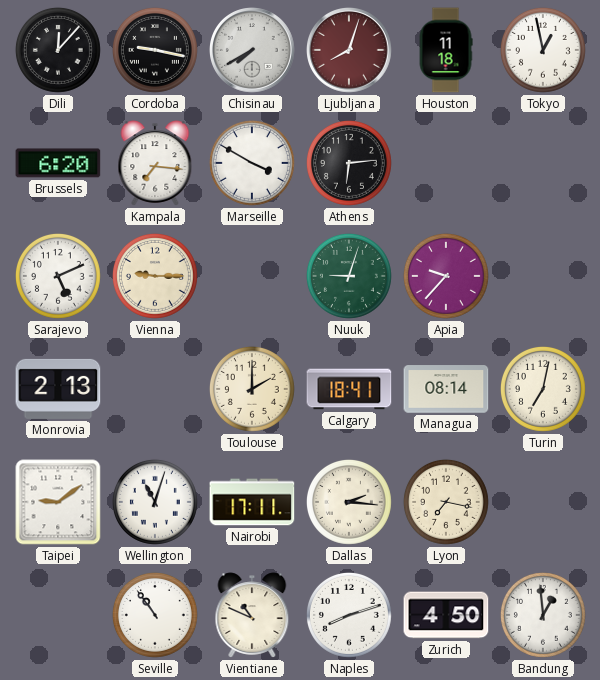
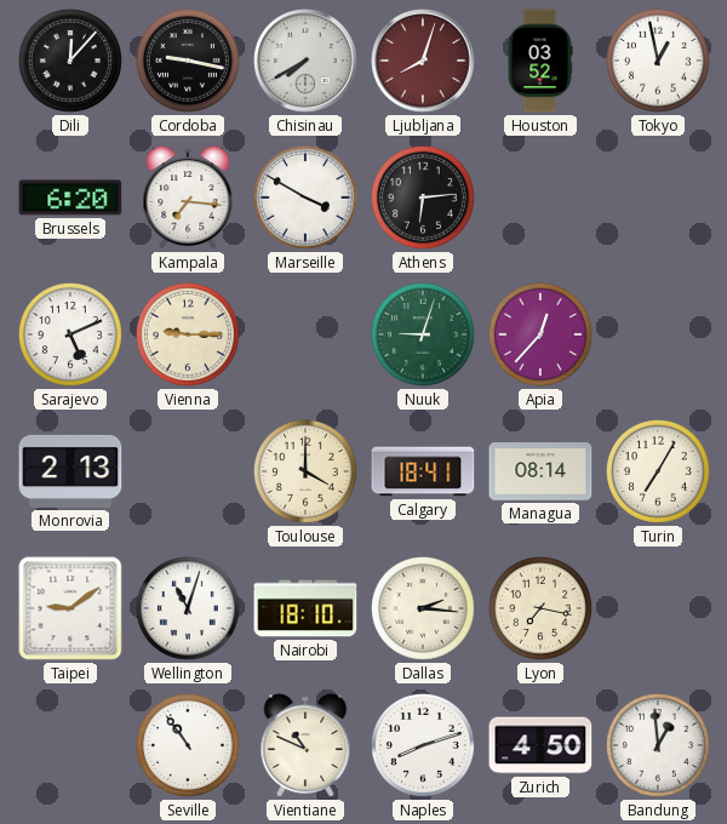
Houston: 11:18 -> 03:52
Apia: 9:37 -> 12:37
Toulouse: 2:00 -> 4:00
Turin: 7:02 -> 7:05
Nairobi: 17:11 -> 18:10
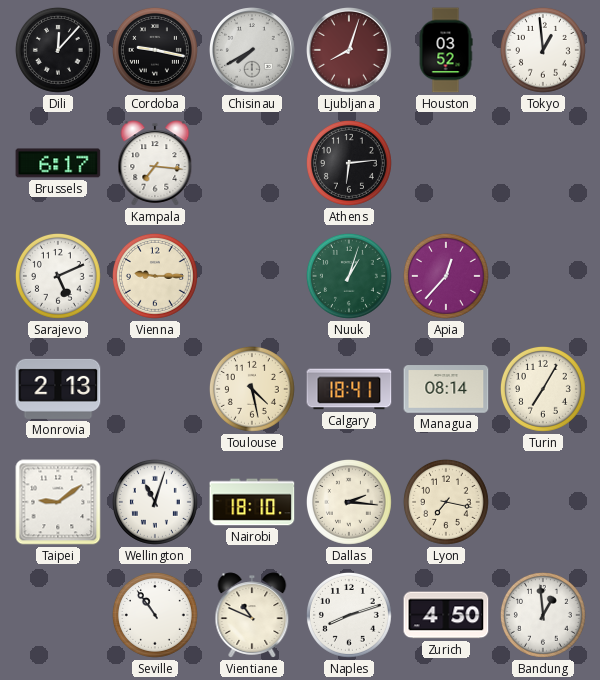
Tokyo: 12:58 -> 12:59
Brussels: 6:20 -> 6:17
Marseille: 3:50 -> none
Nuuk: 9:03 -> 1:03
Toulouse: 4:00 -> 4:28
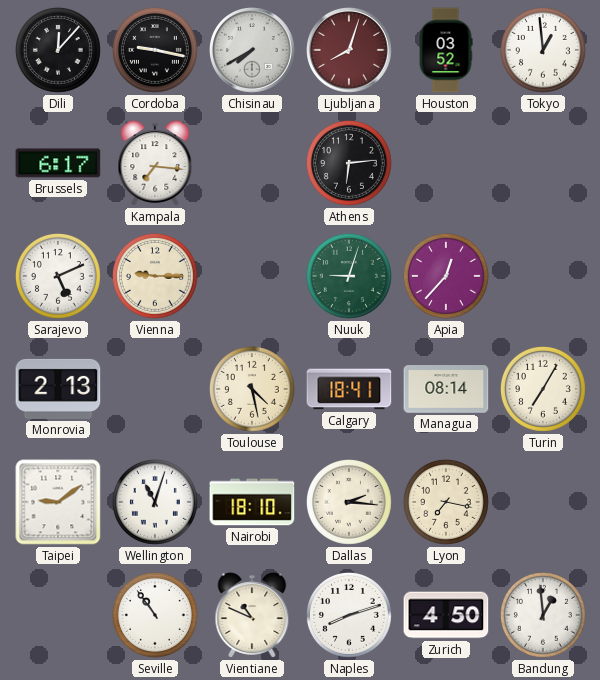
Nuuk: 1:03 -> 9:03
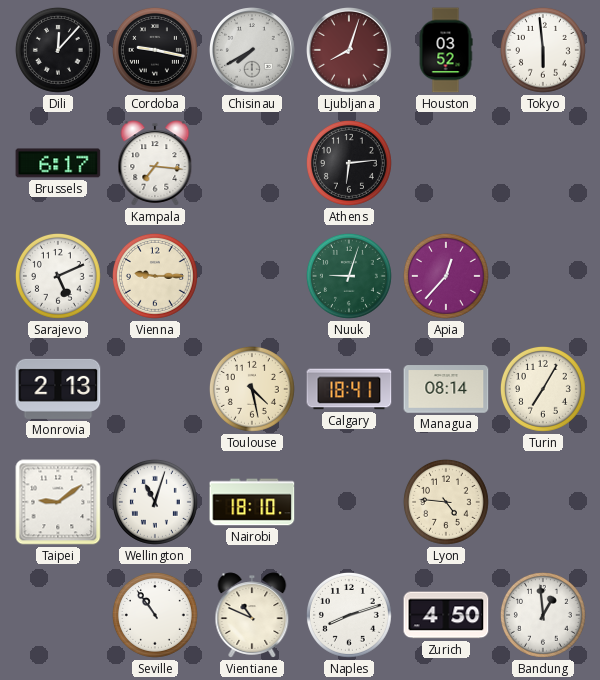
Tokyo: 12:59 -> 5:59
Dallas: 2:16 -> none
Lyon: 7:17 -> 4:46
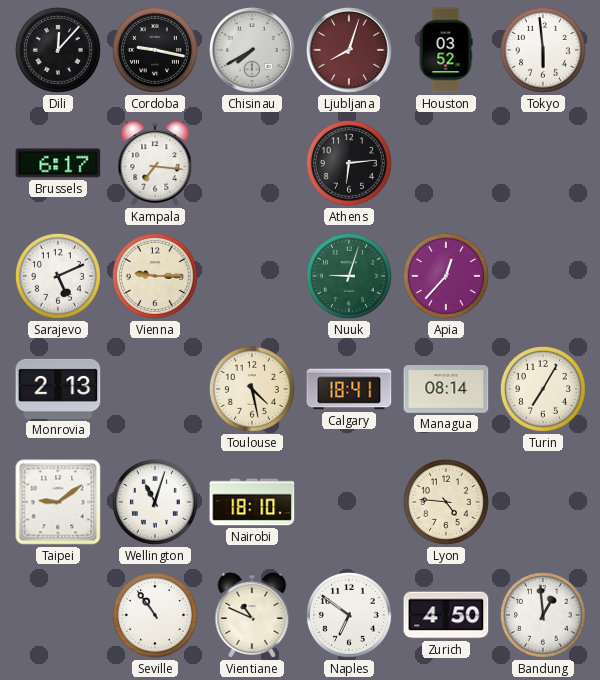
Naples: 8:12 -> 6:51
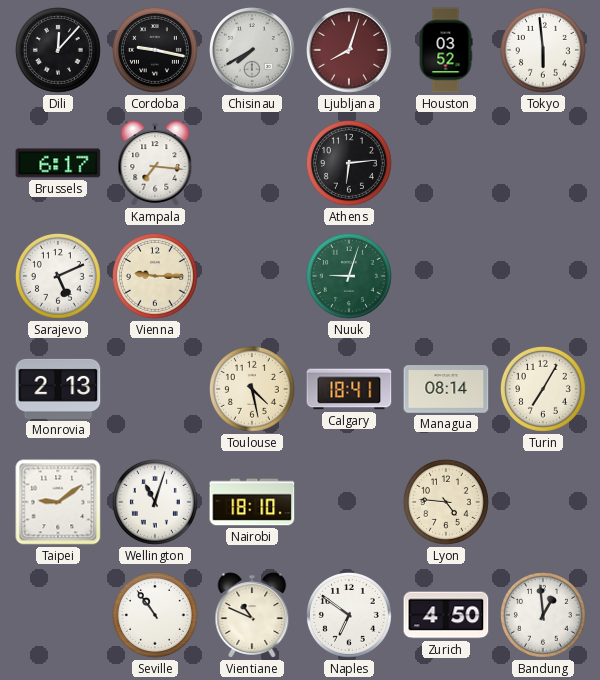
Apia: 12:37 -> none
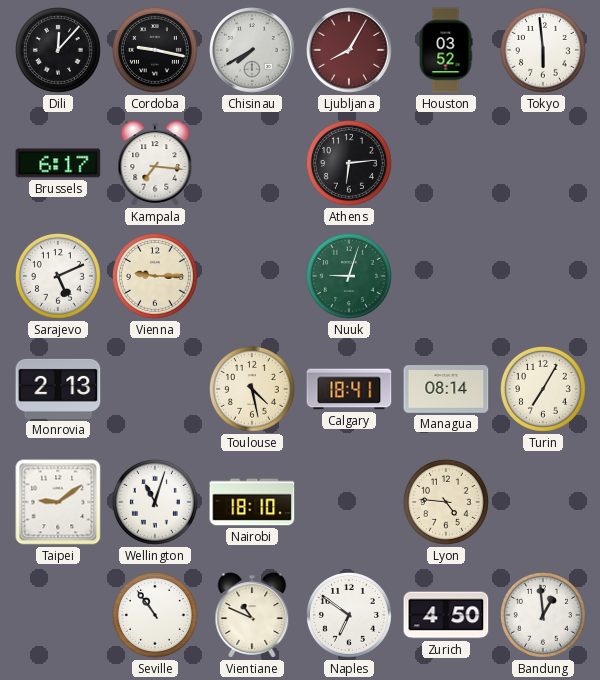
Ljubljana: 8:03 -> 8:05
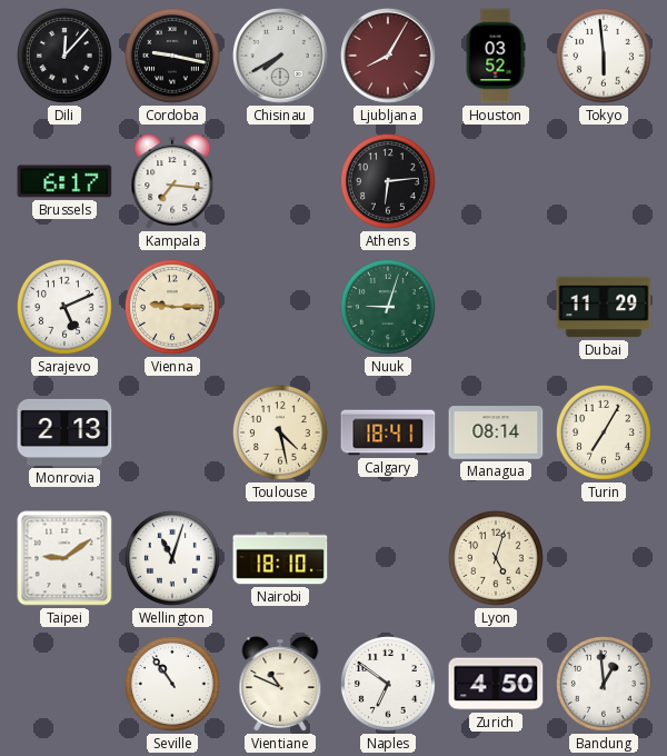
Dubai: none -> 11:29
Lyon: 4:46 -> 5:03
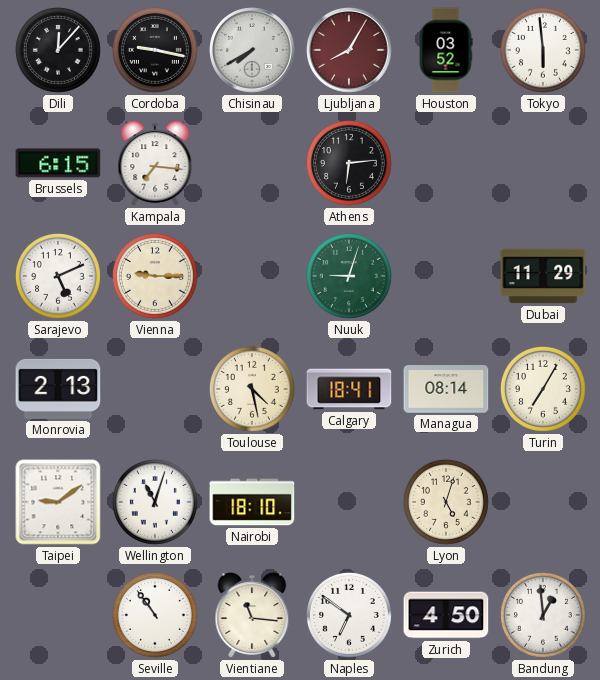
Brussels: 6:17 -> 6:15
Vientiane: 10:49 -> 11:16
